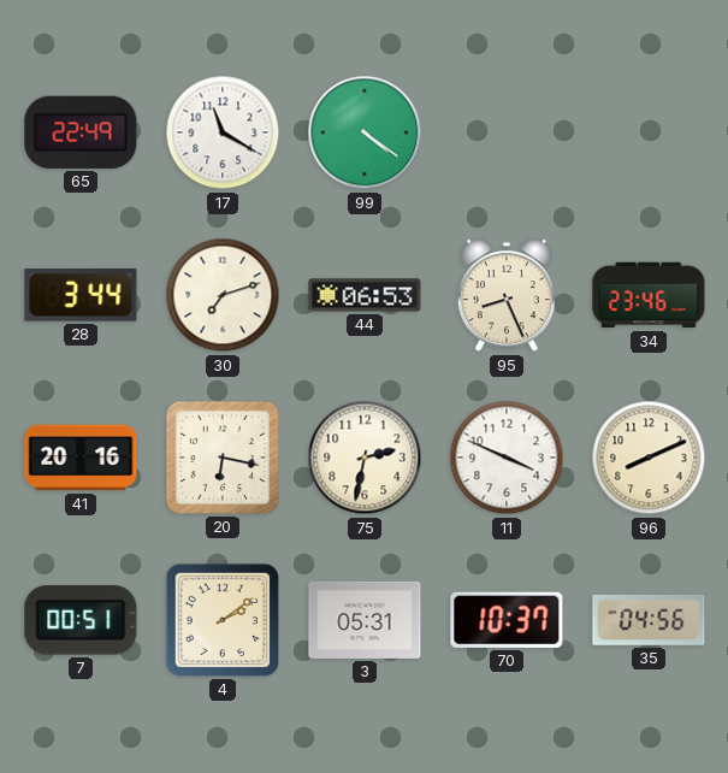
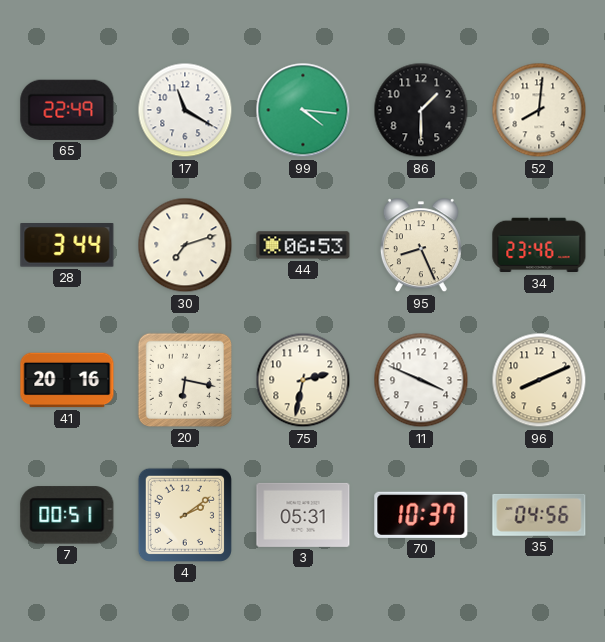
99: 4:21 -> 4:16
86: none -> 1:30
52: none -> 8:01
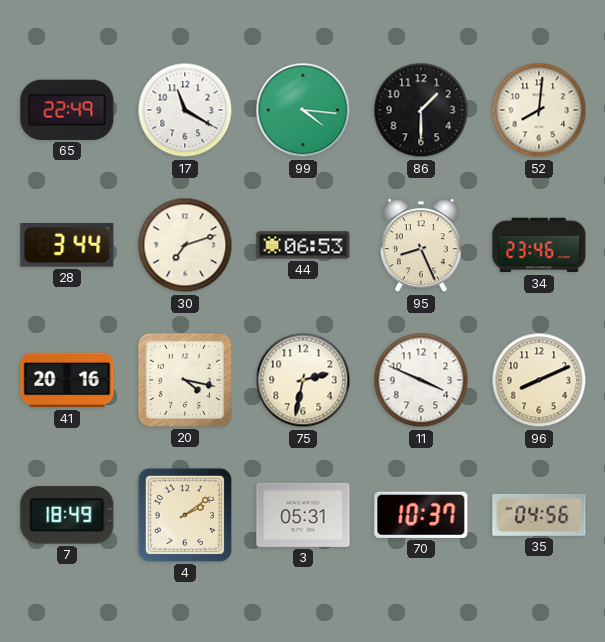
20: 6:17 -> 4:17
7: 00:51 -> 18:49
